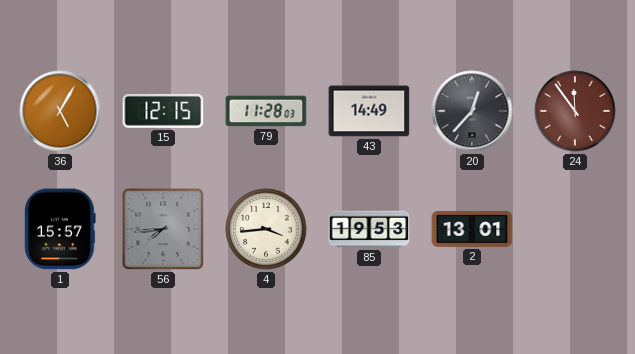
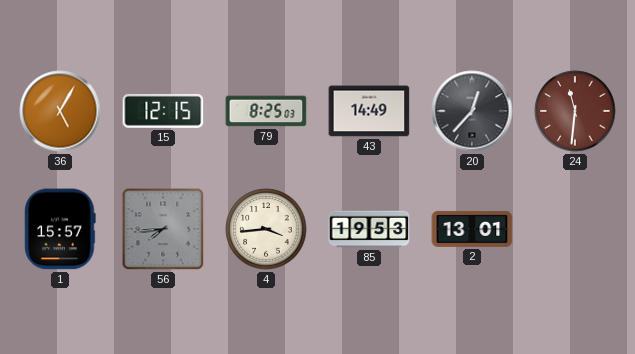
79: 11:28 -> 8:25
24: 11:54 -> 11:31
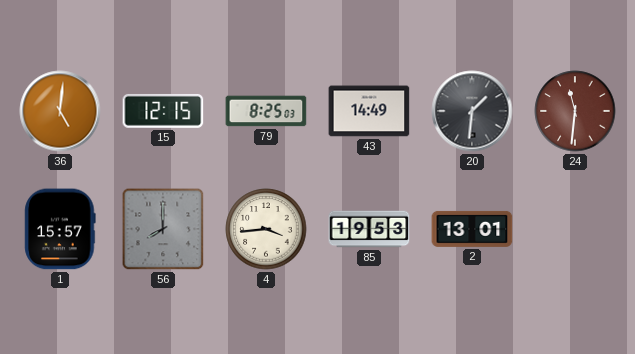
36: 5:05 -> 5:01
20: 12:37 -> 1:31
56: 7:44 -> 8:00
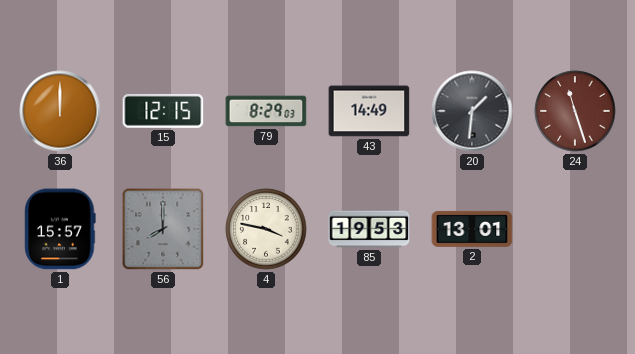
36: 5:01 -> 12:00
79: 8:25 -> 8:29
24: 11:31 -> 11:27
4: 3:44 -> 3:47
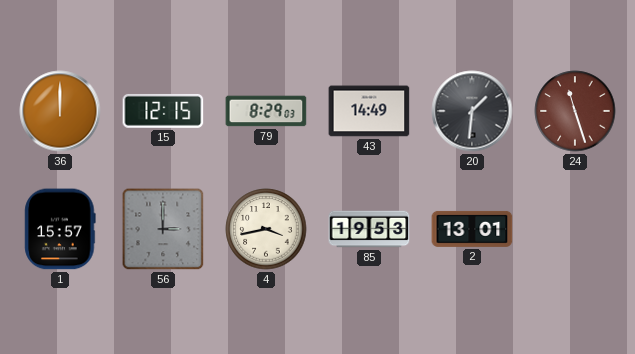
56: 8:00 -> 3:00
4: 3:47 -> 3:43
